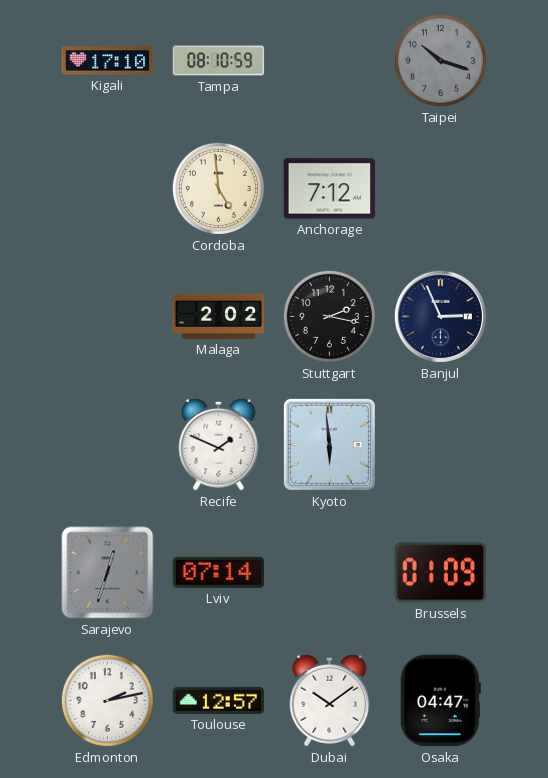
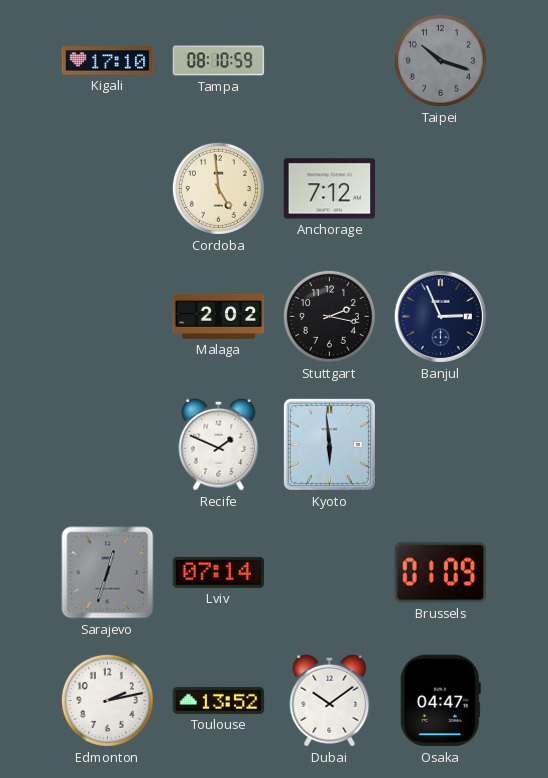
Toulouse: 12:57 -> 13:52
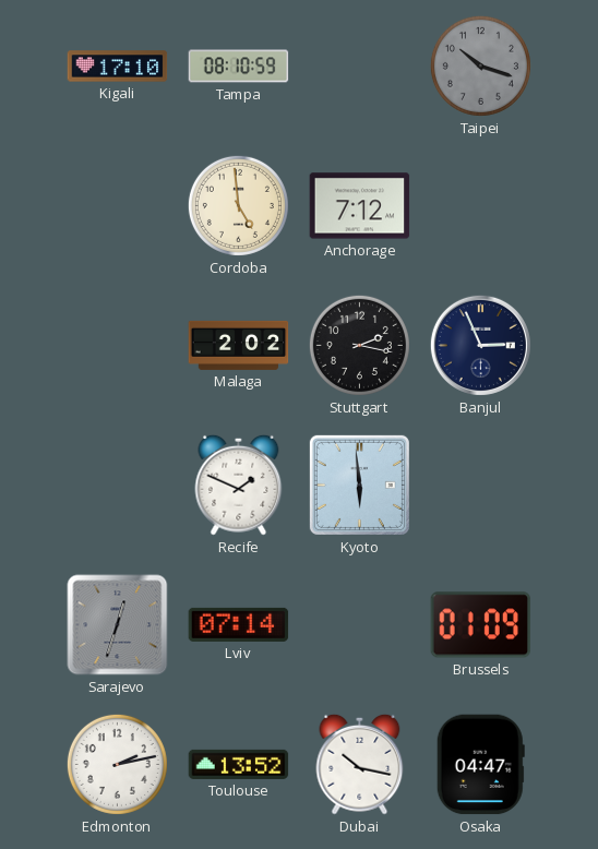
Dubai: 10:09 -> 10:17
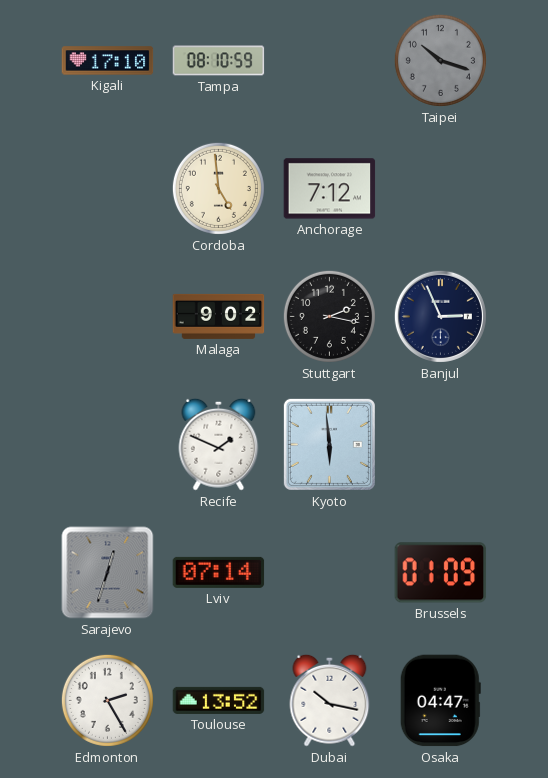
Malaga: 2:02 -> 9:02
Edmonton: 2:13 -> 2:25
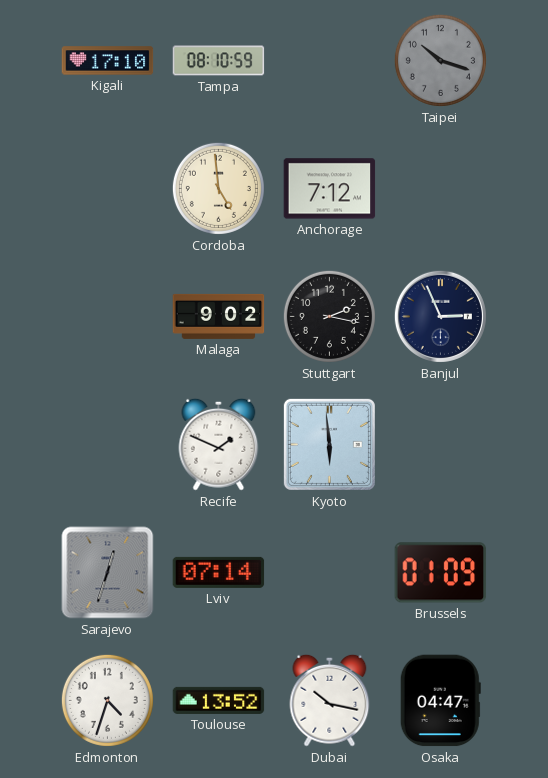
Edmonton: 2:25 -> 4:33
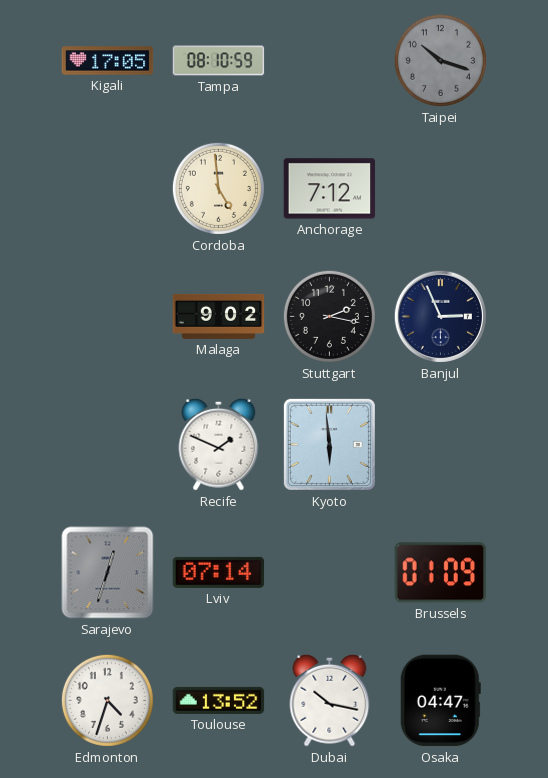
Kigali: 17:10 -> 17:05
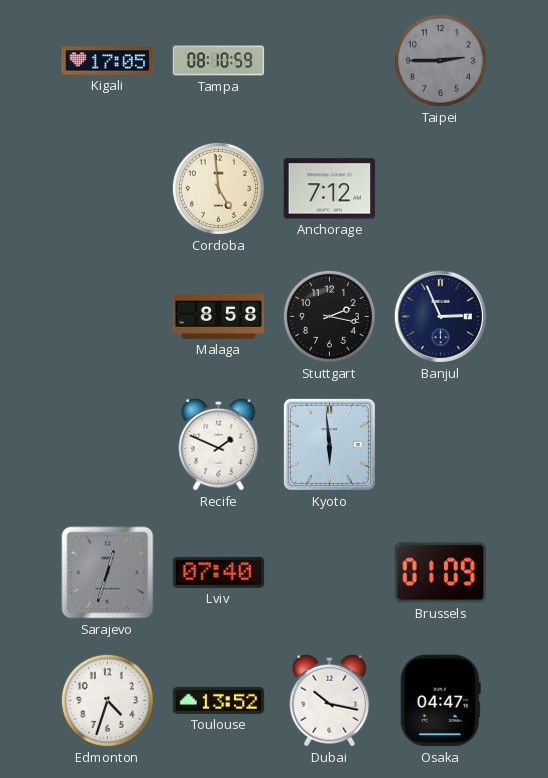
Taipei: 10:18 -> 2:45
Malaga: 9:02 -> 8:58
Lviv: 07:14 -> 07:40
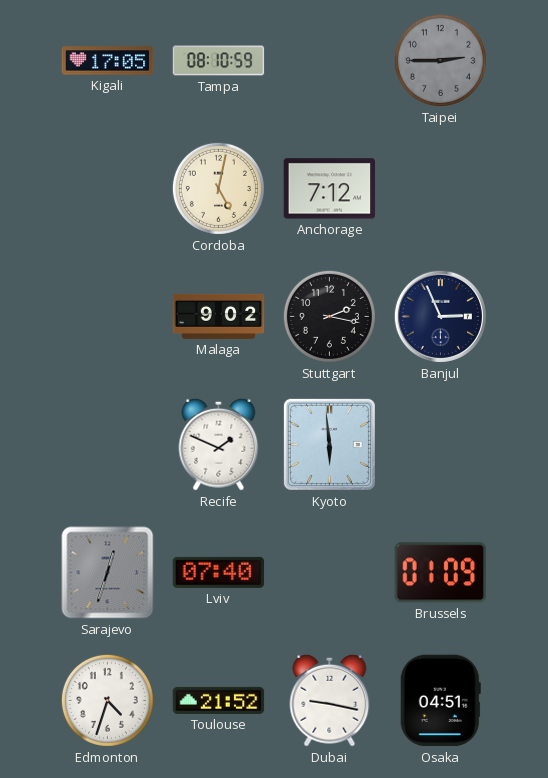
Cordoba: 4:59 -> 5:02
Malaga: 8:58 -> 9:02
Toulouse: 13:52 -> 21:52
Dubai: 10:17 -> 9:17
Osaka: 04:47 -> 04:51
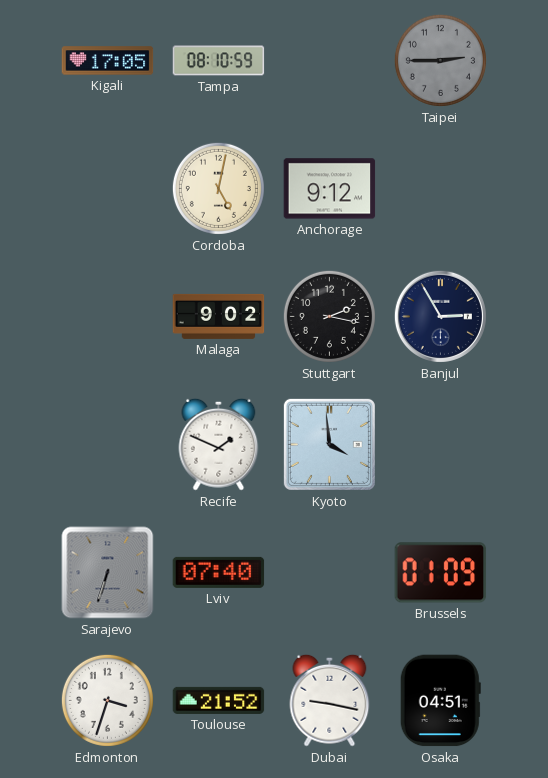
Anchorage: 7:12 -> 9:12
Banjul: 2:56 -> 2:55
Kyoto: 5:59 -> 3:59
Sarajevo: 12:33 -> 6:33
Edmonton: 4:33 -> 3:33
